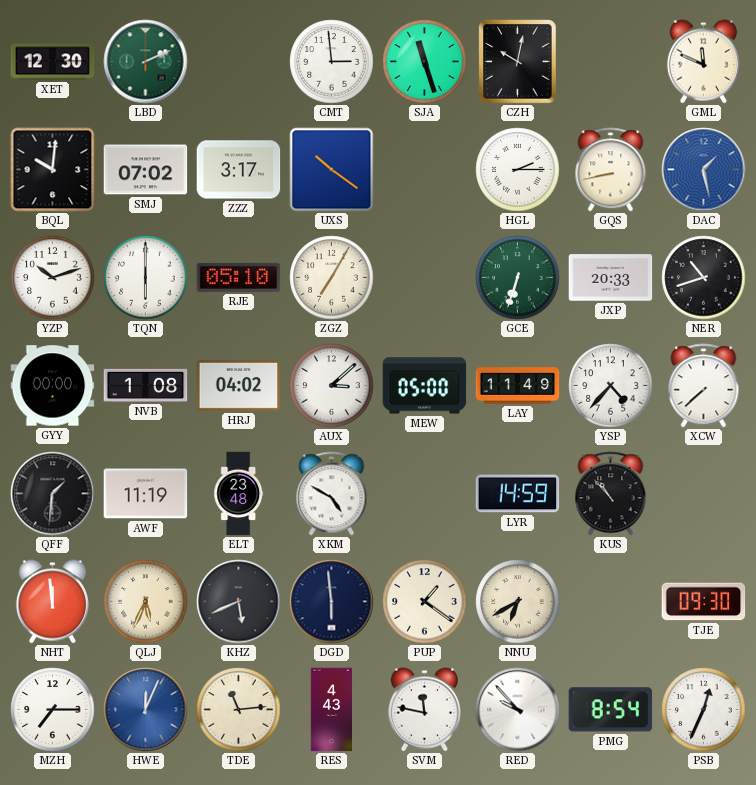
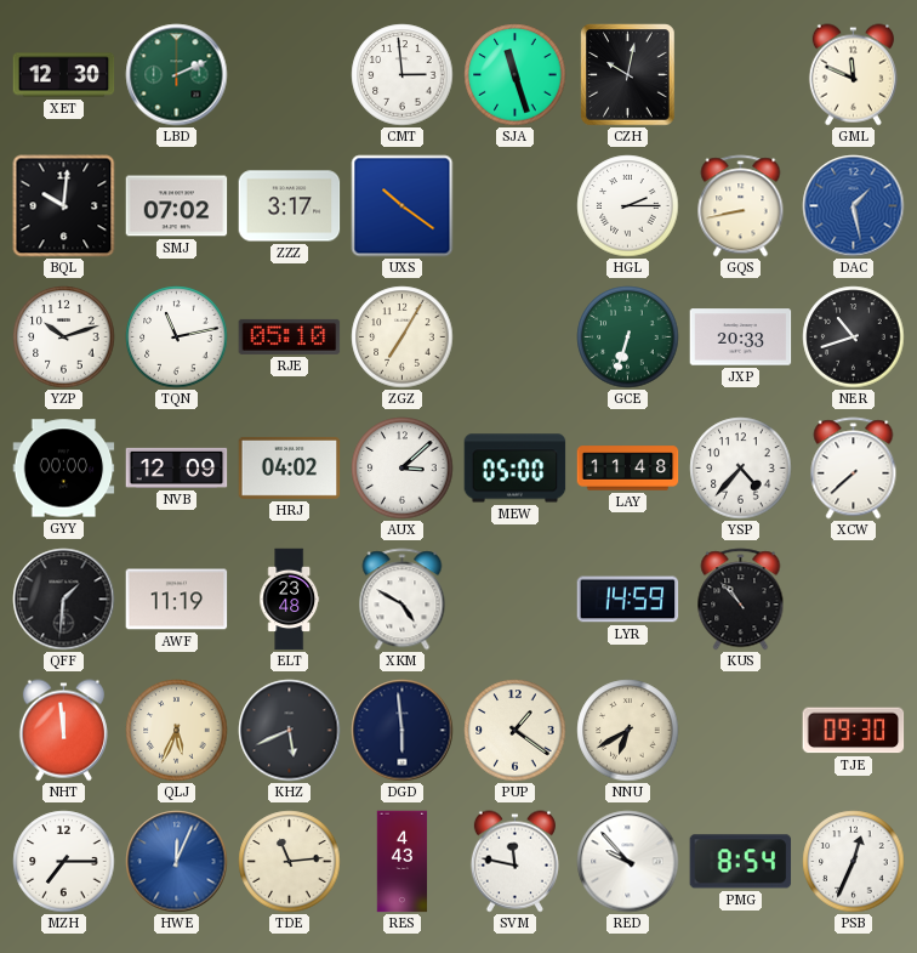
TQN: 6:00 -> 11:13
NVB: 1:08 -> 12:09
LAY: 11:49 -> 11:48
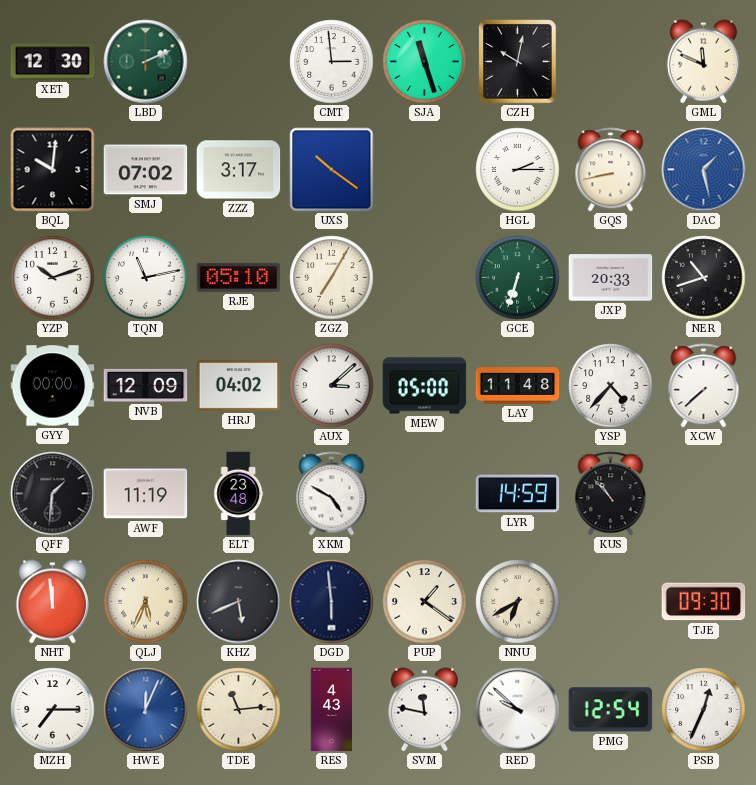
RED: 9:53 -> 9:52
PMG: 8:54 -> 12:54
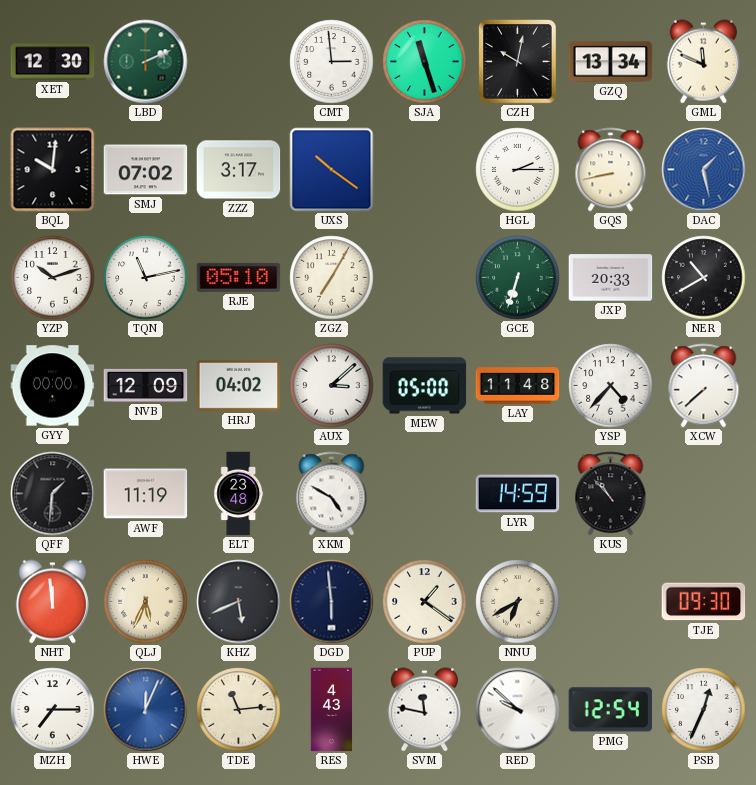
GZQ: none -> 13:34
NER: 10:42 -> 10:40
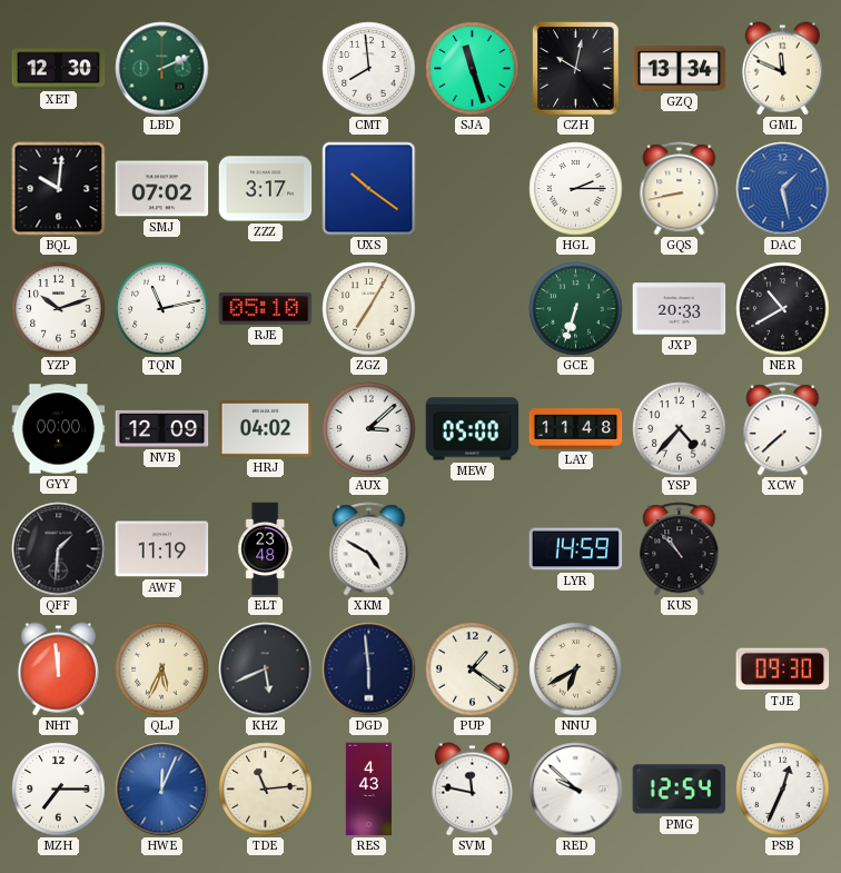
CMT: 2:59 -> 7:59
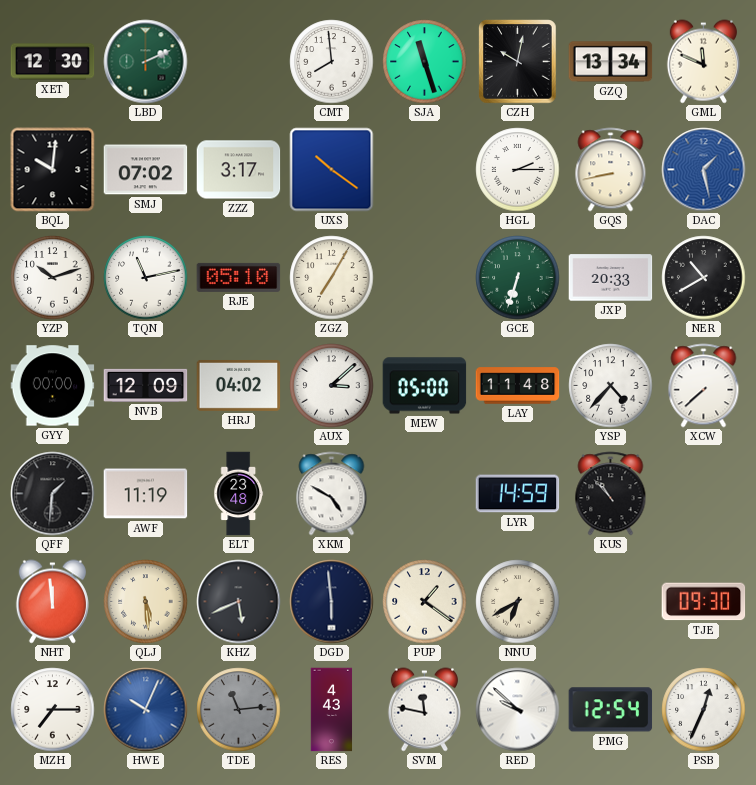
QLJ: 5:34 -> 5:29
HWE: 12:04 -> 10:04
TDE dial: cream -> grey
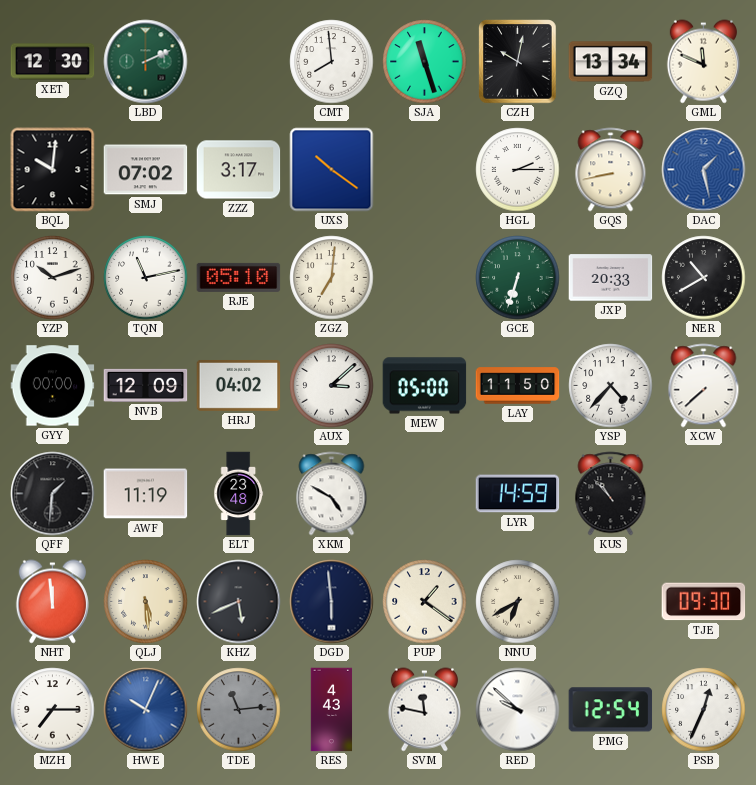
ZGZ: 7:05 -> 7:01
LAY: 11:48 -> 11:50
